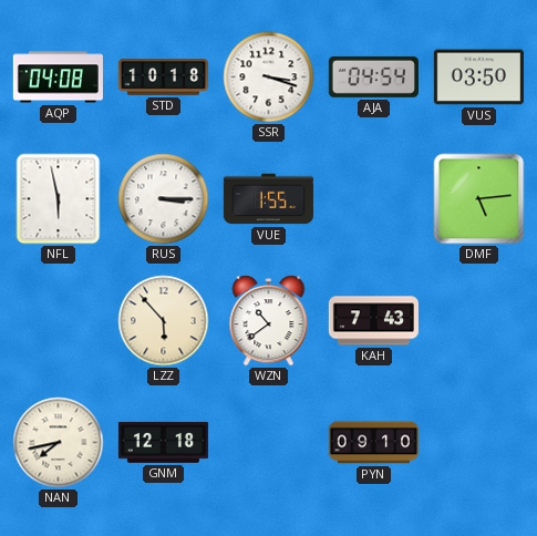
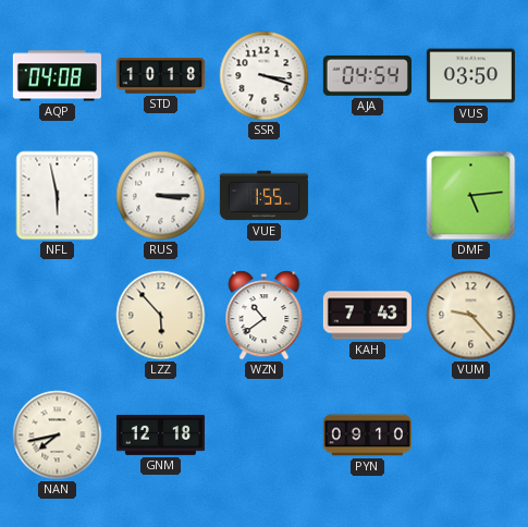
VUM: none -> 9:23
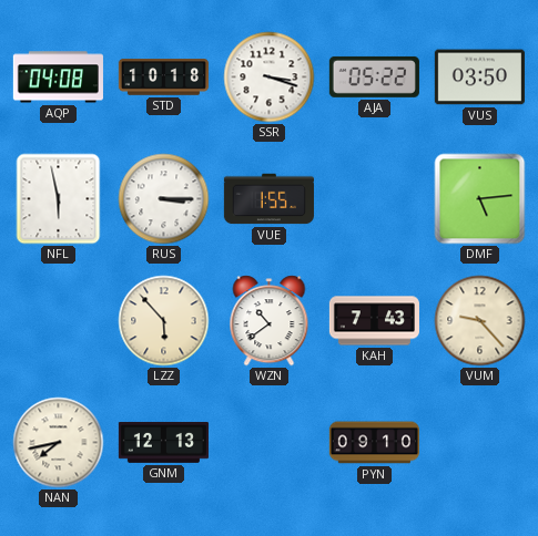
AJA: 04:54 -> 05:22
GNM: 12:18 -> 12:13
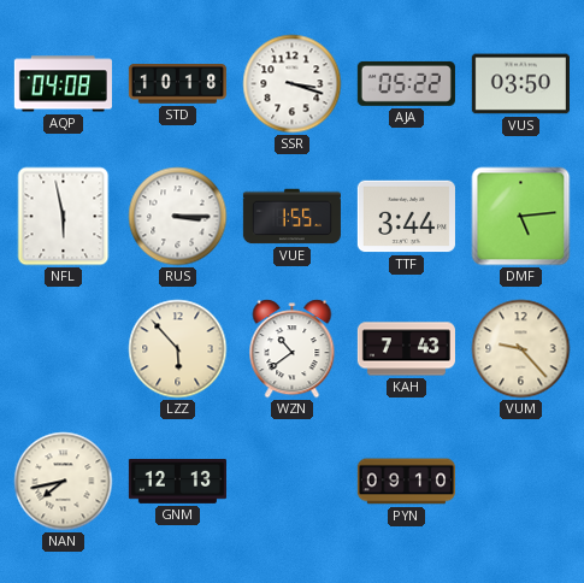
TTF: none -> 3:44
